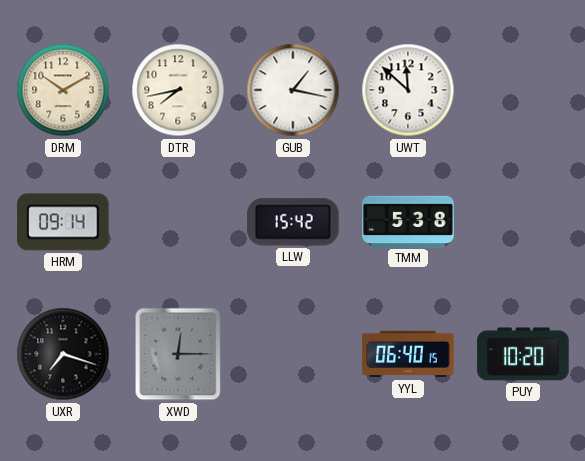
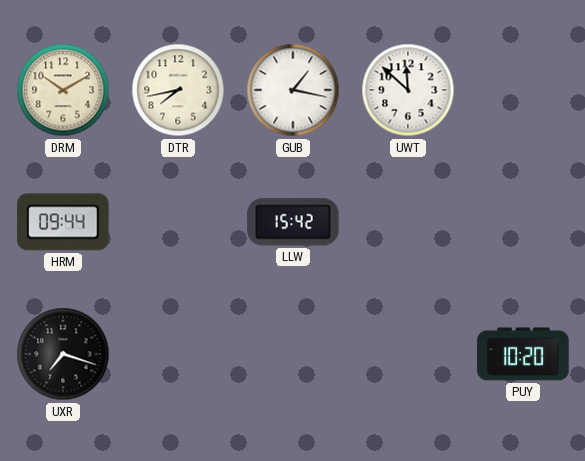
HRM: 09:14 -> 09:44
TMM: 5:38 -> none
XWD: 12:15 -> none
YYL: 06:40 -> none
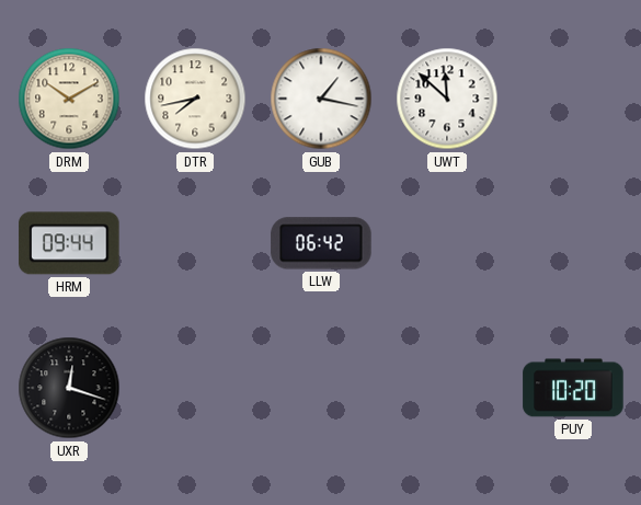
LLW: 15:42 -> 06:42
UXR: 7:18 -> 12:18
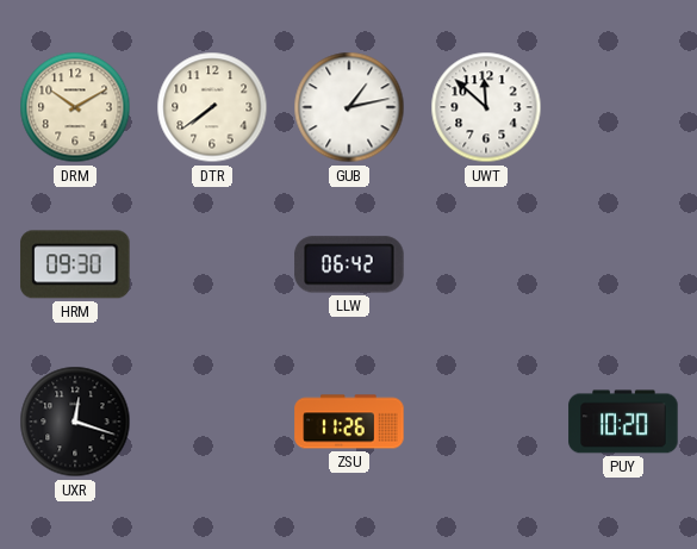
DTR: 7:43 -> 7:39
GUB: 1:17 -> 1:13
HRM: 09:44 -> 09:30
ZSU: none -> 11:26
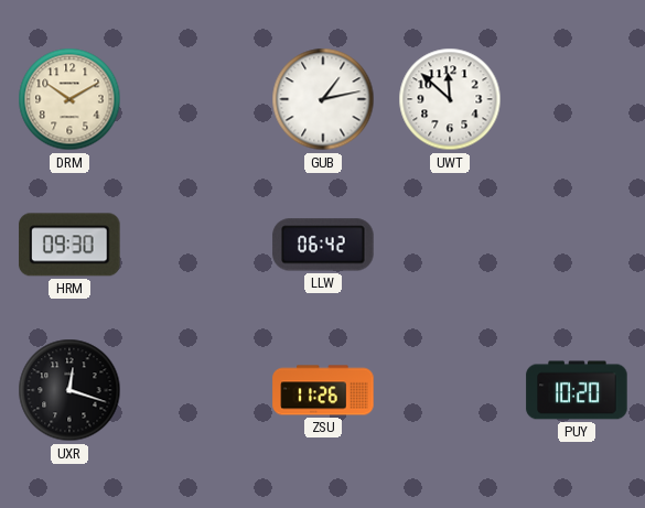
DTR: 7:39 -> none
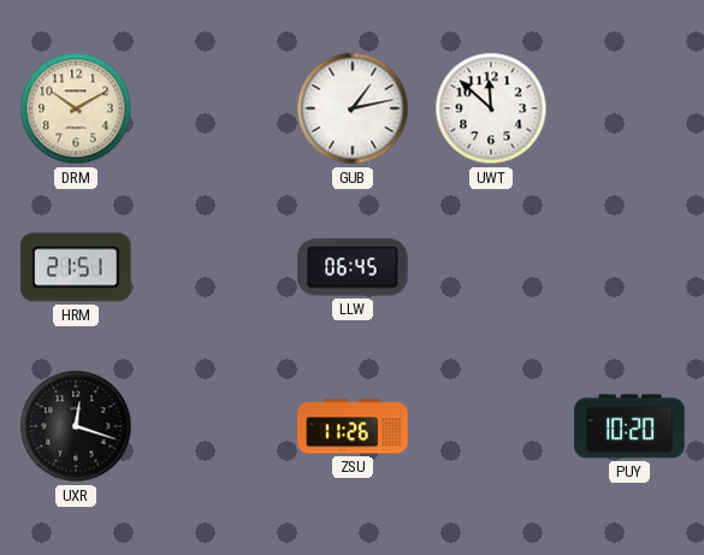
HRM: 09:30 -> 21:51
LLW: 06:42 -> 06:45
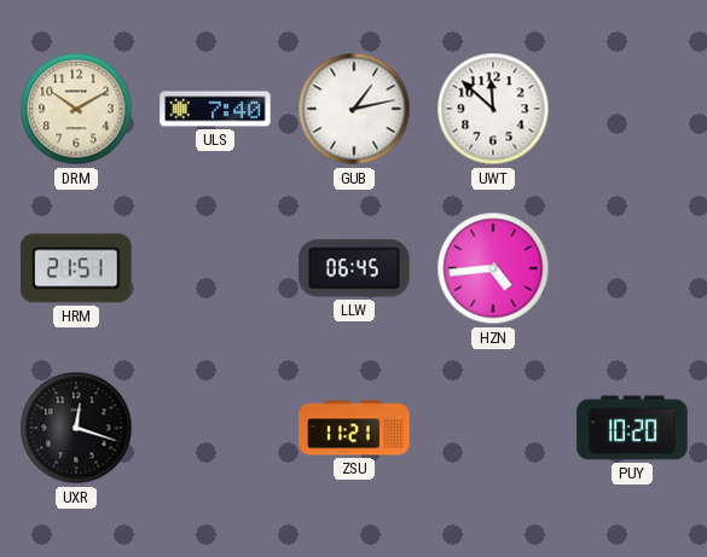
ULS: none -> 7:40
HZN: none -> 4:44
ZSU: 11:26 -> 11:21
